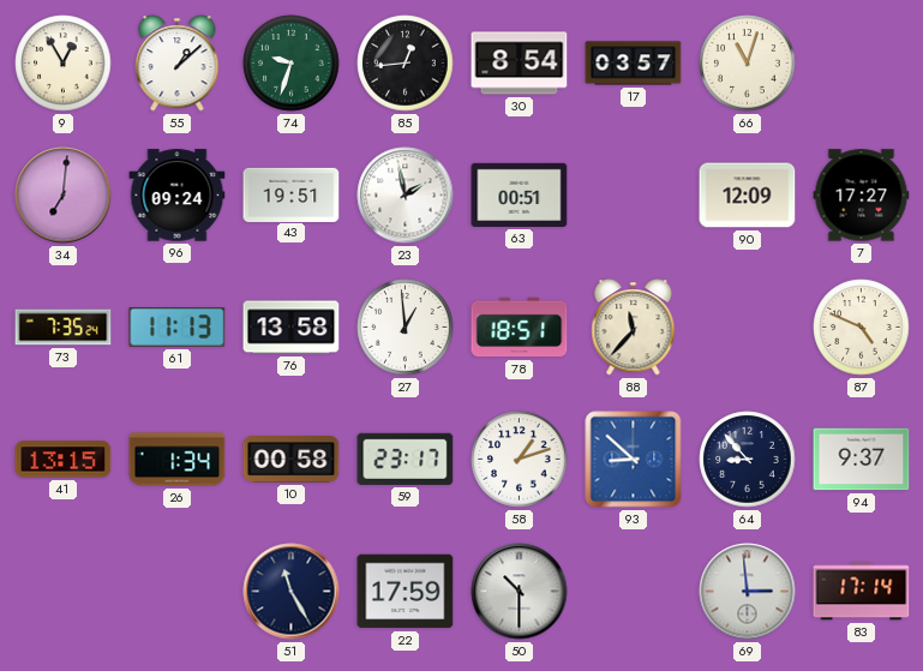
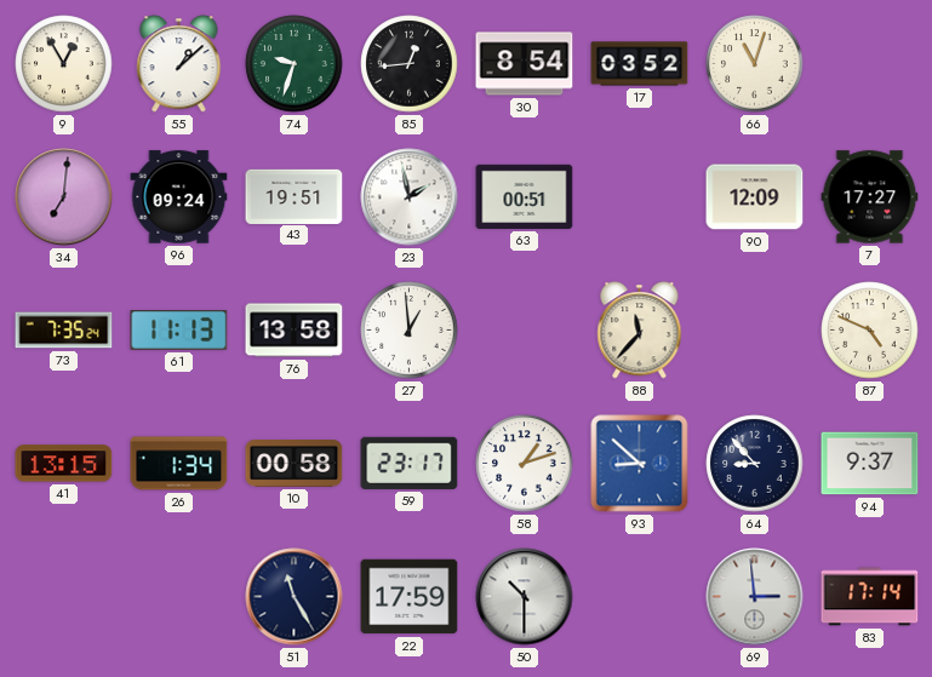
17: 03:57 -> 03:52
78: 18:51 -> none
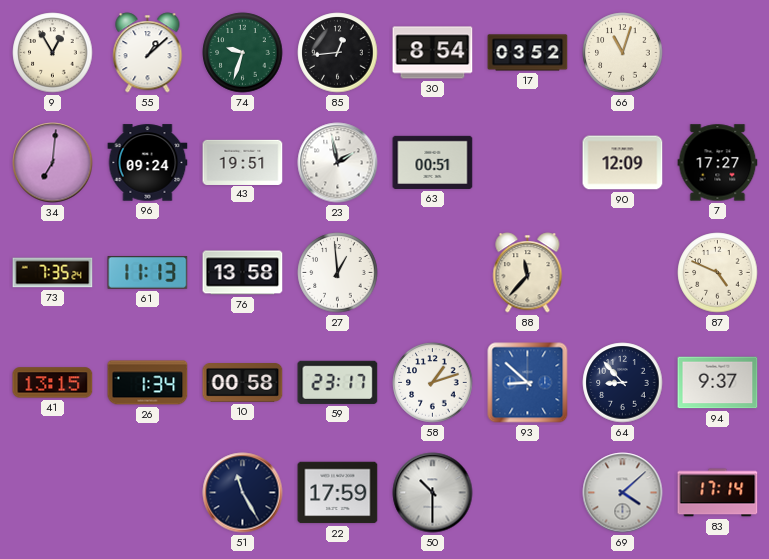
69: 2:59 -> 4:08
